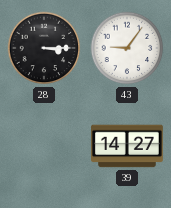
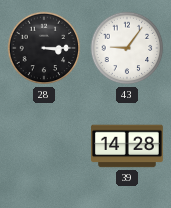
39: 14:27 -> 14:28
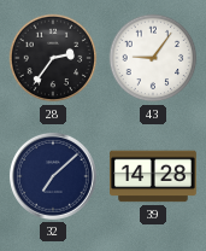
28: 3:15 -> 2:36
32: none -> 7:08
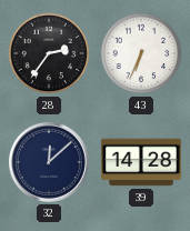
43: 9:06 -> 6:34
32: 7:08 -> 12:08
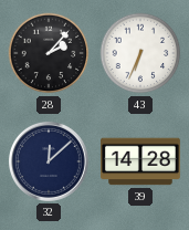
28: 2:36 -> 2:07
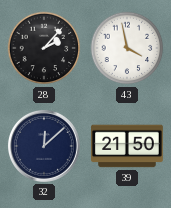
43: 6:34 -> 3:58
39: 14:28 -> 21:50
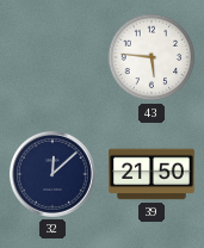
28: 2:07 -> none
43: 3:58 -> 5:46
